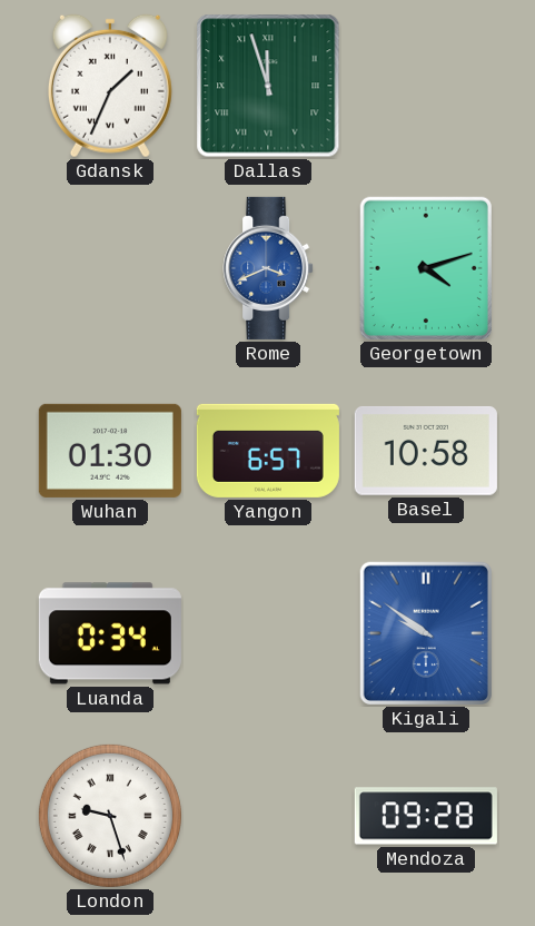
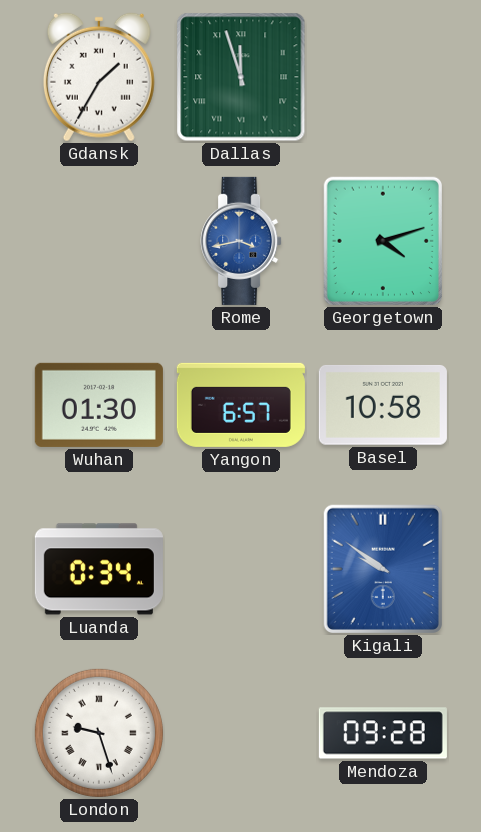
Gdansk: 1:34 -> 1:35
Rome: 3:41 -> 3:43
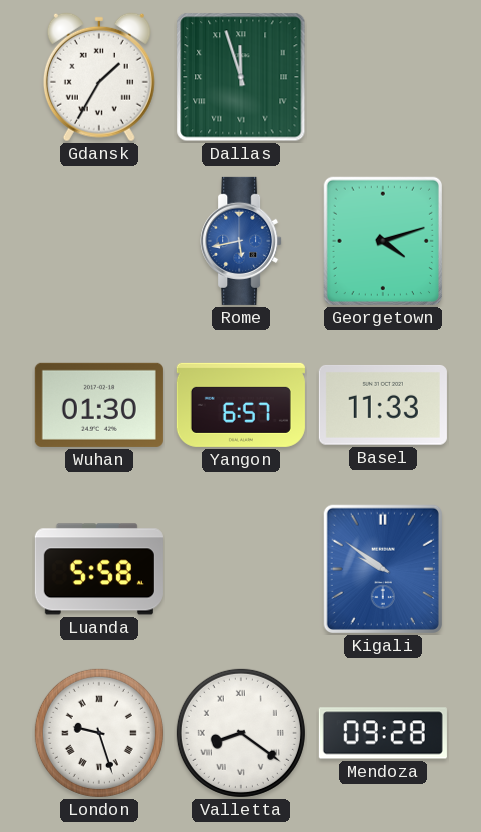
Rome: 3:43 -> 5:43
Basel: 10:58 -> 11:33
Luanda: 0:34 -> 5:58
Valletta: none -> 8:21
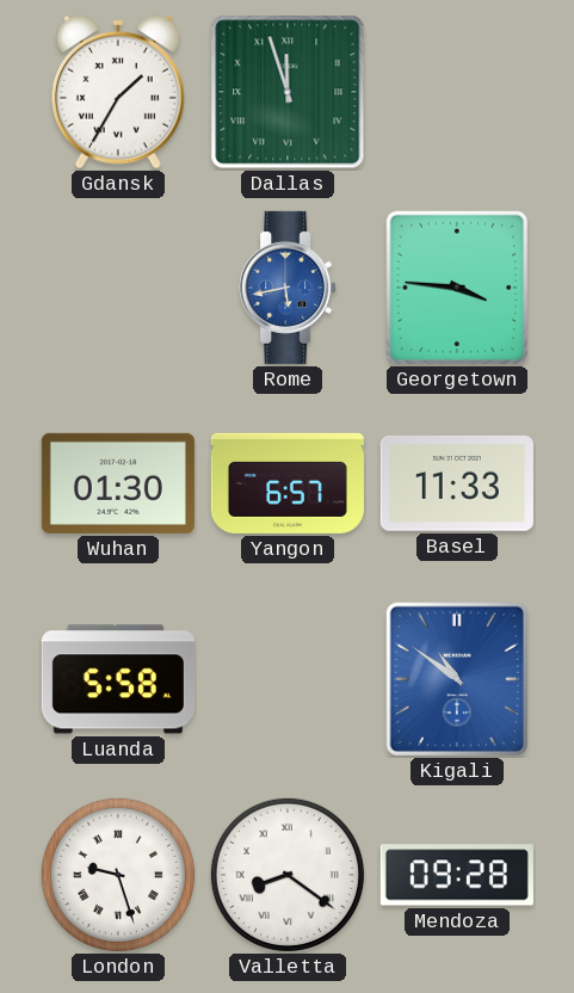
Georgetown: 4:12 -> 3:46
Kigali: 9:51 -> 10:51
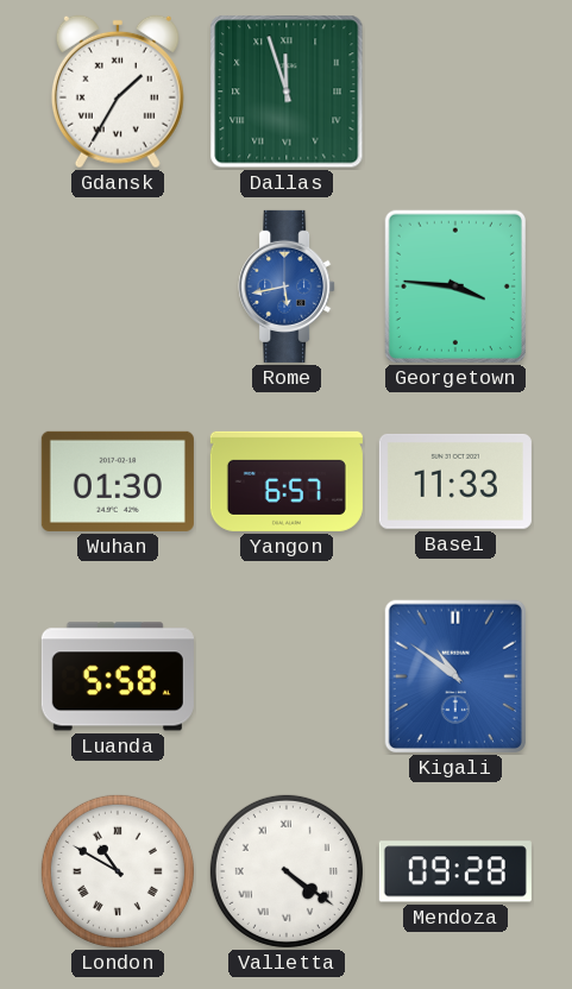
London: 9:27 -> 10:50
Valletta: 8:21 -> 4:21
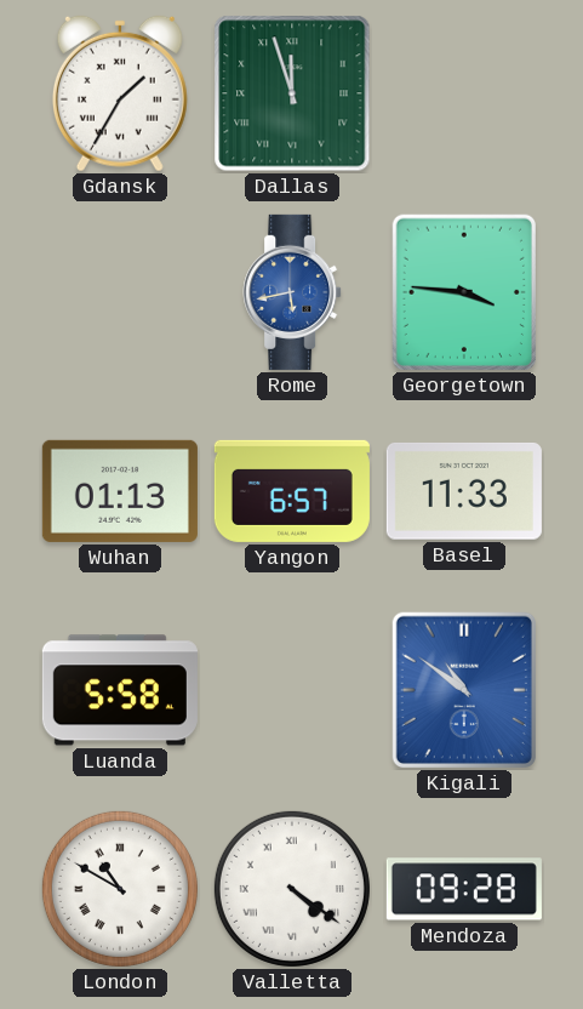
Wuhan: 01:30 -> 01:13
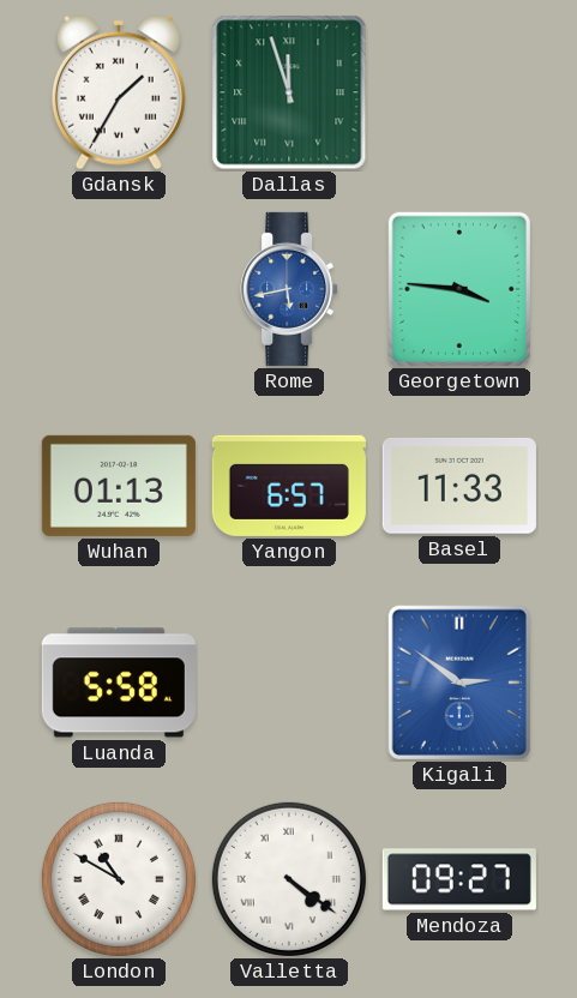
Kigali: 10:51 -> 2:51
Mendoza: 09:28 -> 09:27
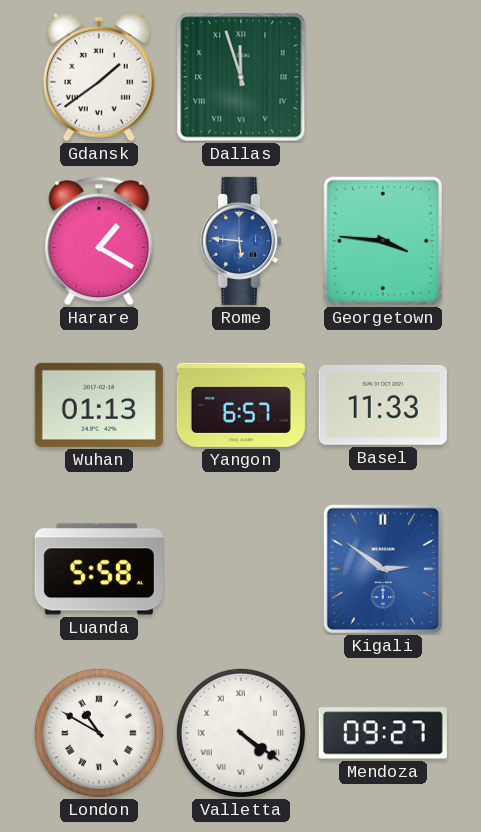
Gdansk: 1:35 -> 1:39
Harare: none -> 1:20
Rome: 5:43 -> 5:46
